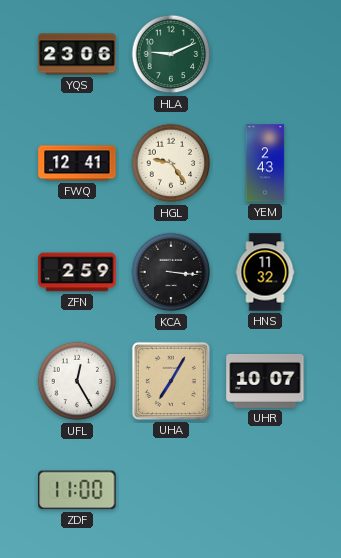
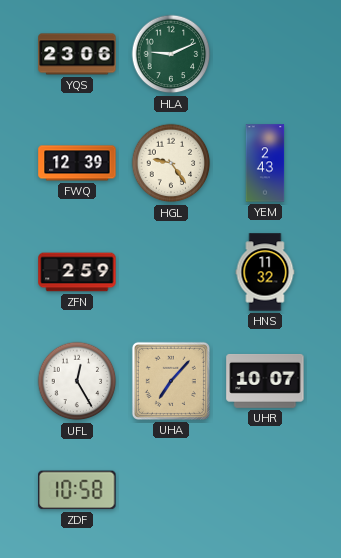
FWQ: 12:41 -> 12:39
KCA: 3:16 -> none
UHA: 7:05 -> 7:07
ZDF: 11:00 -> 10:58
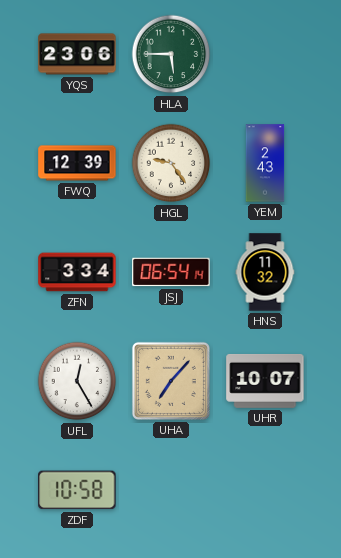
HLA: 9:11 -> 5:45
ZFN: 2:59 -> 3:34
JSJ: none -> 06:54
